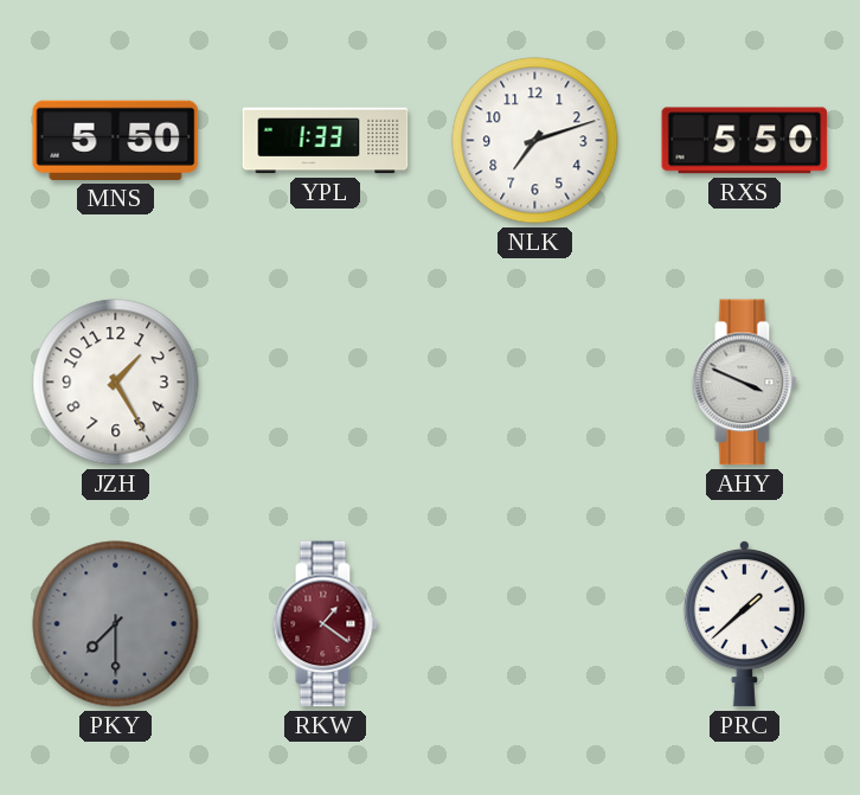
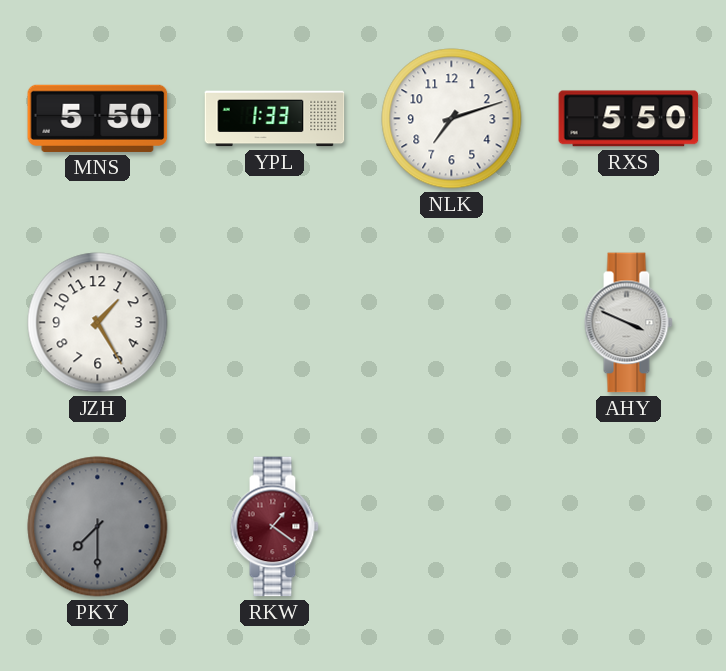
PRC: 1:38 -> none
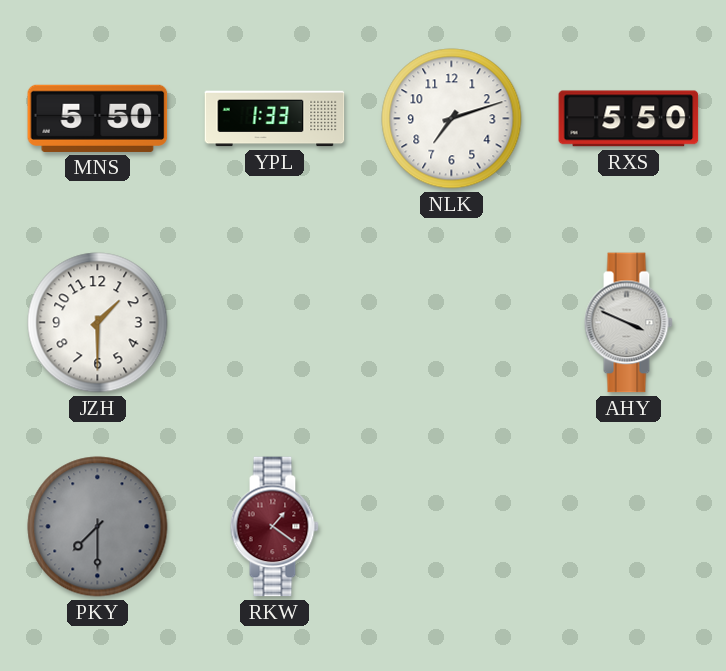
JZH: 1:25 -> 1:30
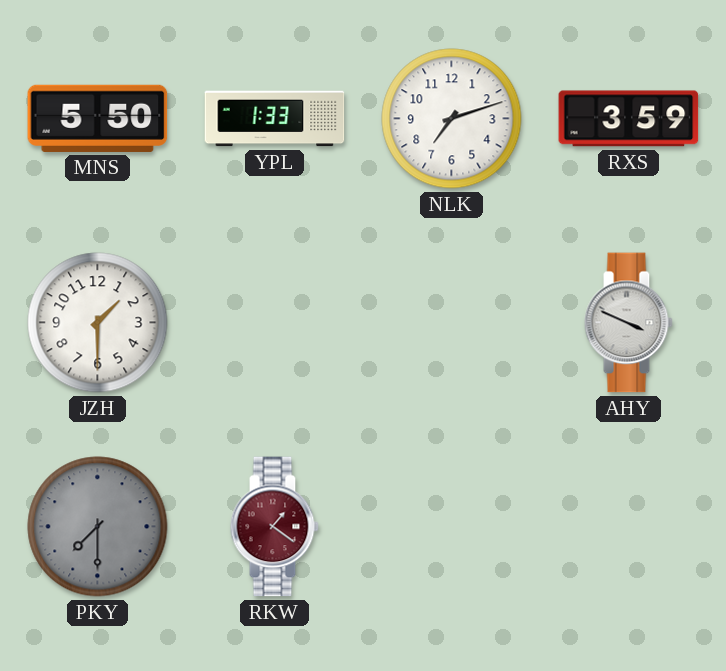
RXS: 5:50 -> 3:59
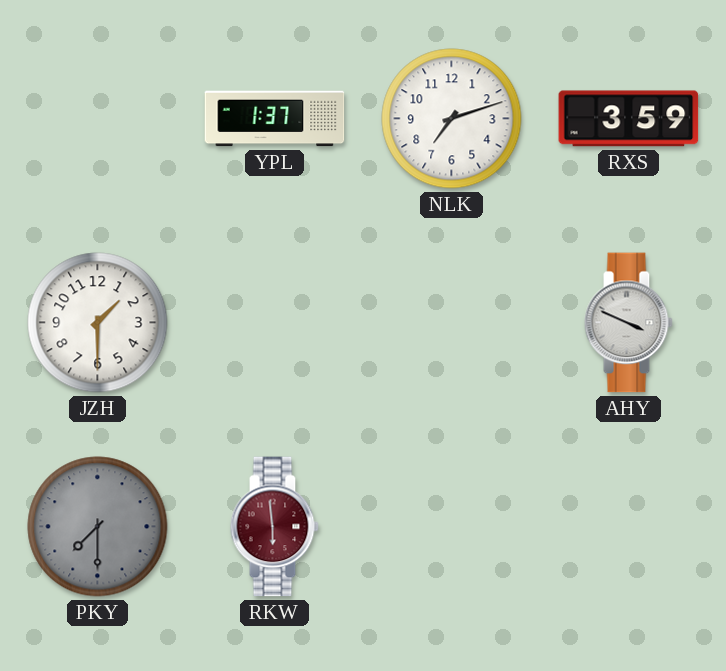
MNS: 5:50 -> none
YPL: 1:33 -> 1:37
RKW: 1:21 -> 5:59
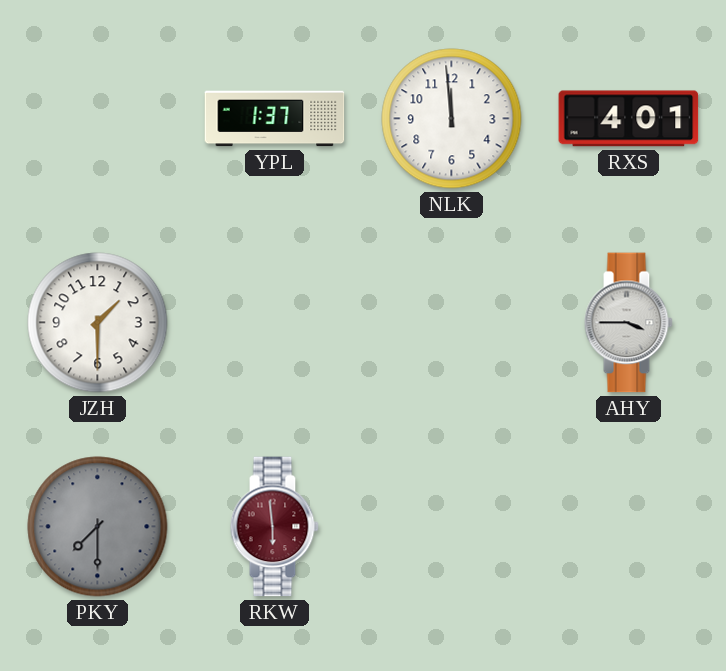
NLK: 7:12 -> 11:59
RXS: 3:59 -> 4:01
AHY: 3:49 -> 3:45
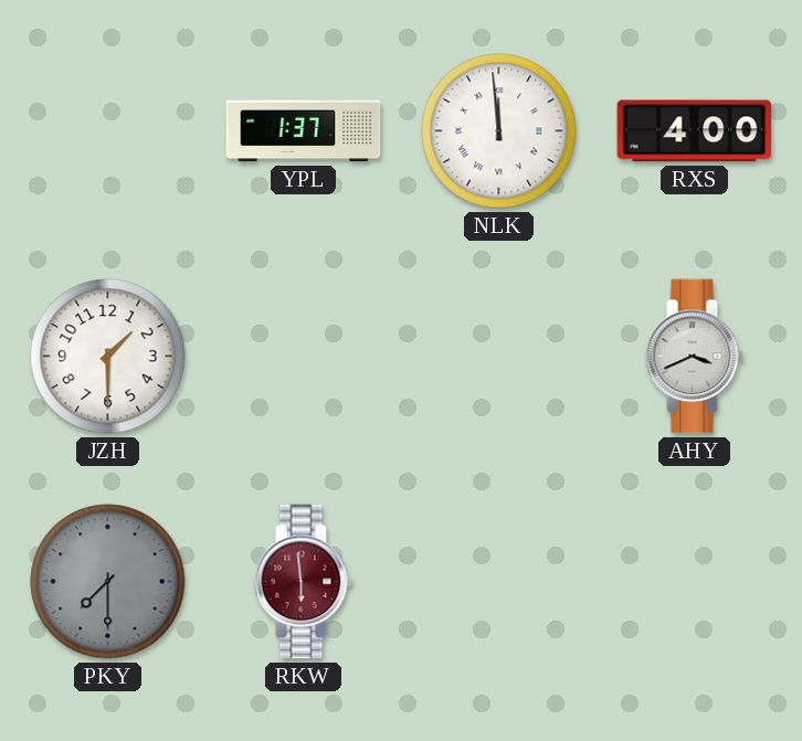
NLK numerals: Arabic -> Roman
RXS: 4:01 -> 4:00
AHY: 3:45 -> 3:41
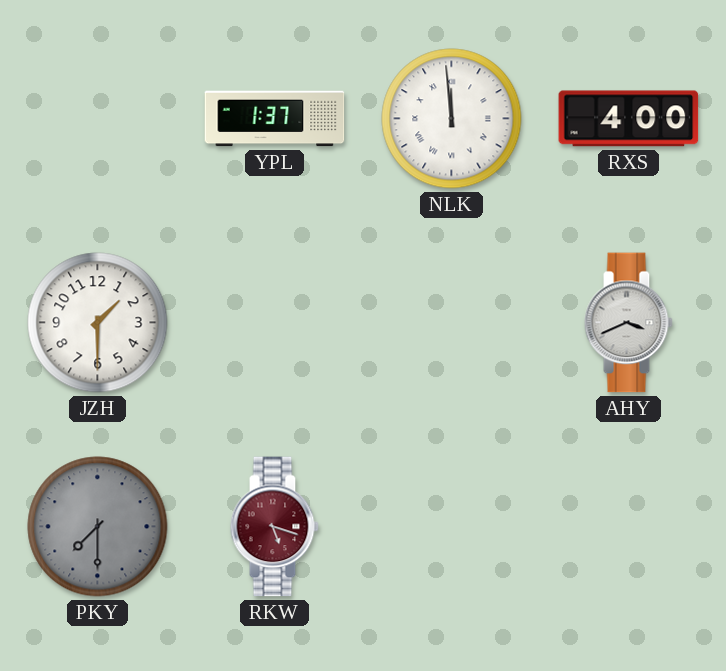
RKW: 5:59 -> 5:18
